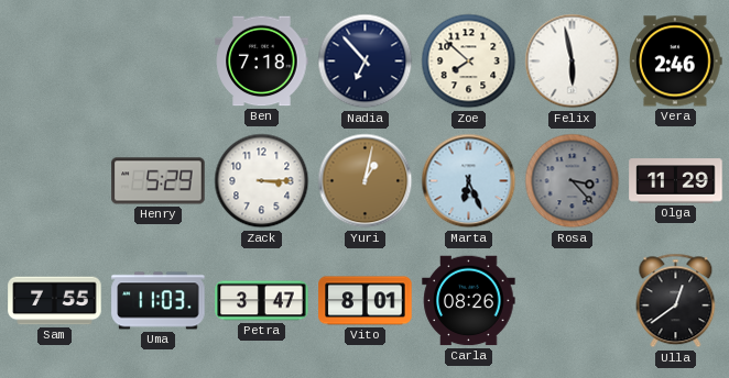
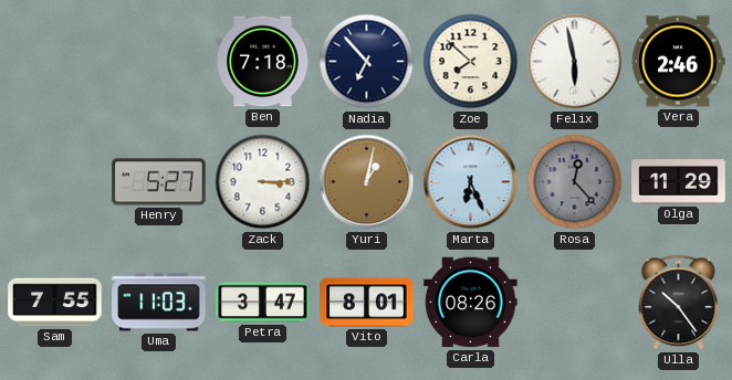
Henry: 5:29 -> 5:27
Rosa: 3:23 -> 12:23
Ulla: 12:39 -> 10:24
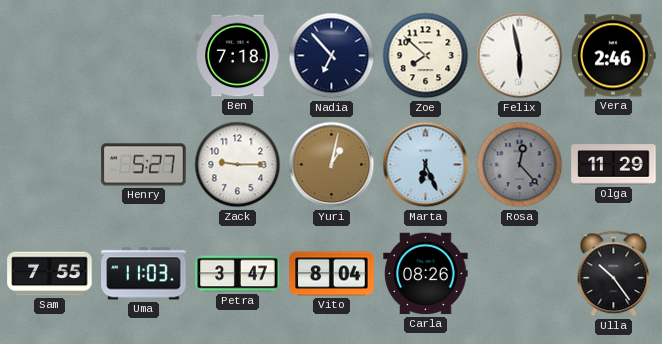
Zack: 3:15 -> 9:15
Vito: 8:01 -> 8:04
